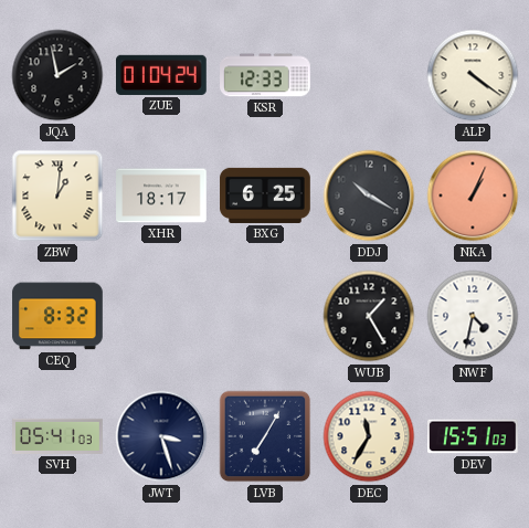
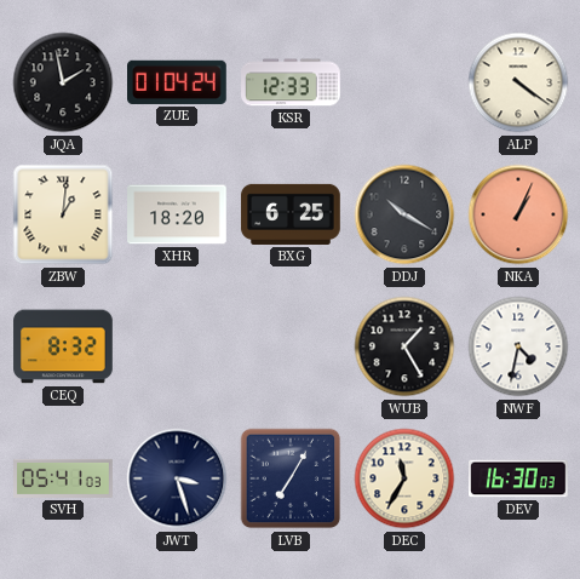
XHR: 18:17 -> 18:20
DEV: 15:51 -> 16:30
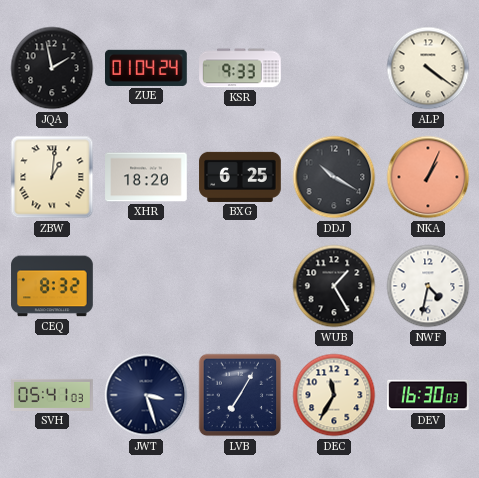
KSR: 12:33 -> 9:33
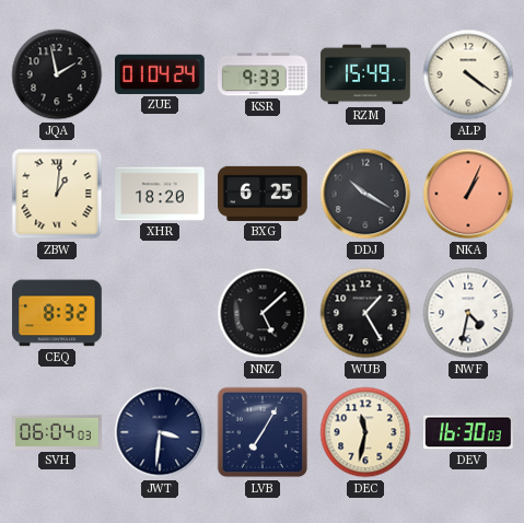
RZM: none -> 15:49
NNZ: none -> 5:08
SVH: 05:41 -> 06:04
JWT: 3:27 -> 3:31
DEC: 11:35 -> 11:32
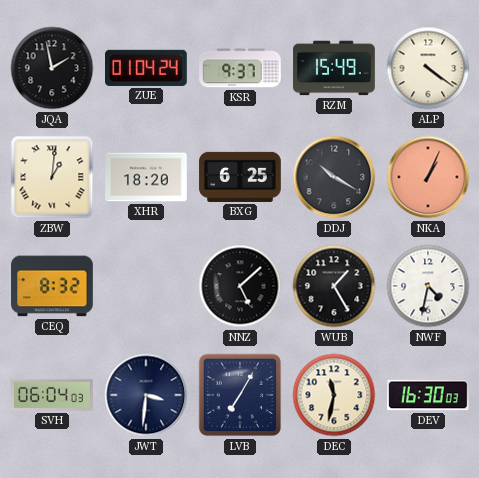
KSR: 9:33 -> 9:37
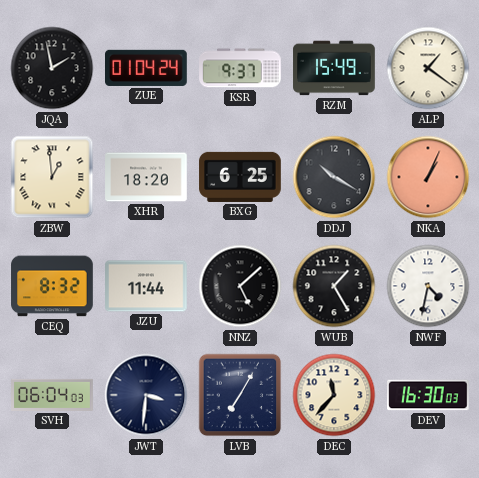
ALP: 4:21 -> 1:21
ZBW: 1:01 -> 12:59
JZU: none -> 11:44
DEC: 11:32 -> 11:37
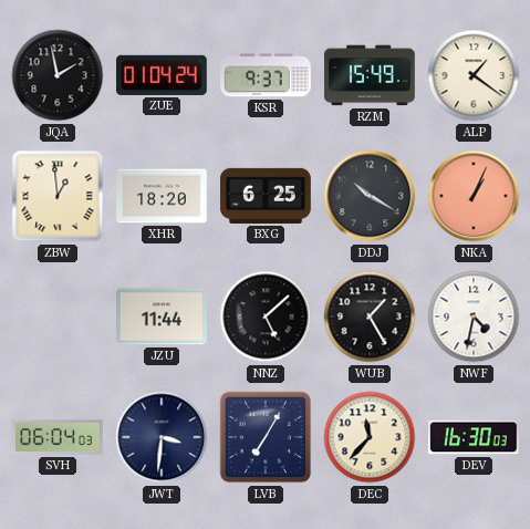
CEQ: 8:32 -> none
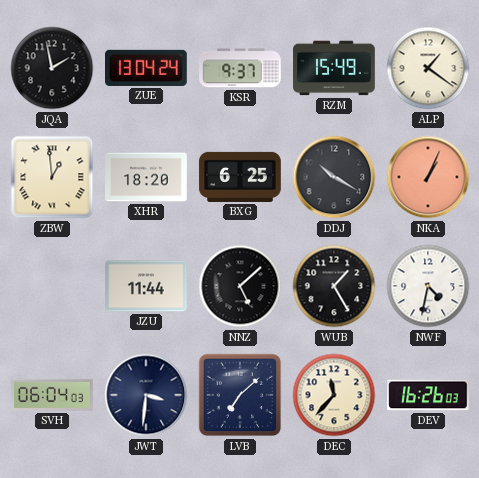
ZUE: 01:04 -> 13:04
LVB: 7:05 -> 7:08
DEV: 16:30 -> 16:26
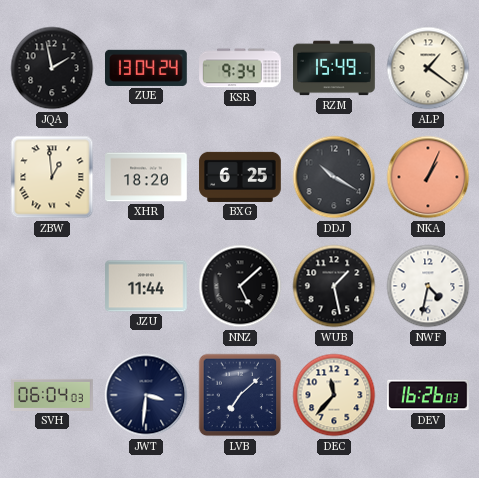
KSR: 9:37 -> 9:34
WUB: 1:25 -> 1:28
